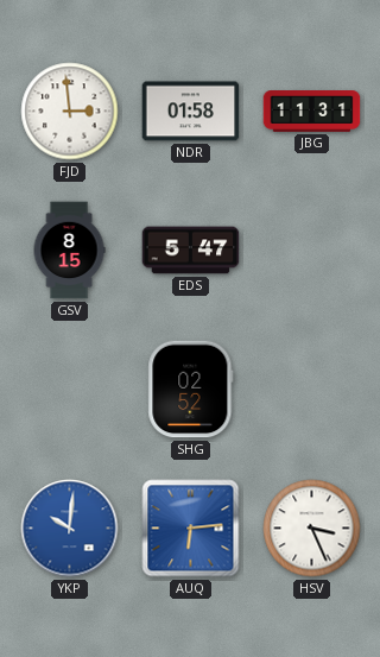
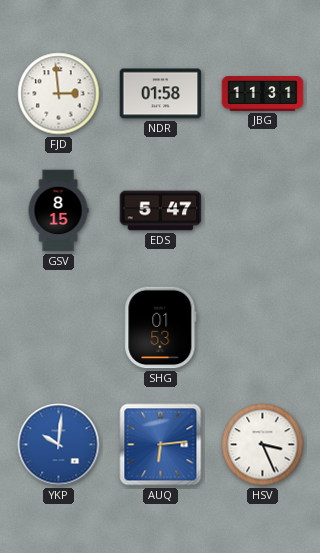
SHG: 02:52 -> 01:53
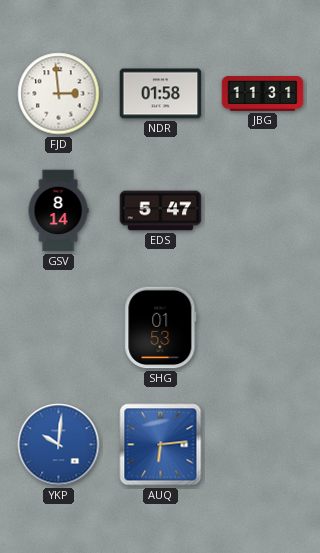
GSV: 8:15 -> 8:14
HSV: 3:26 -> none
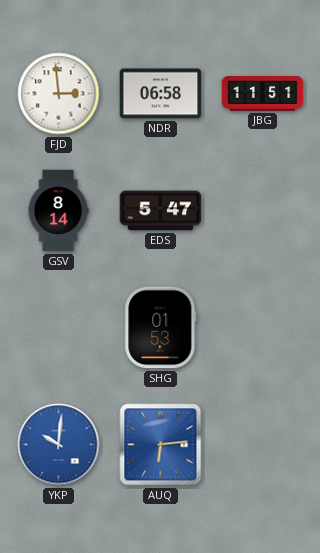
NDR: 01:58 -> 06:58
JBG: 11:31 -> 11:51
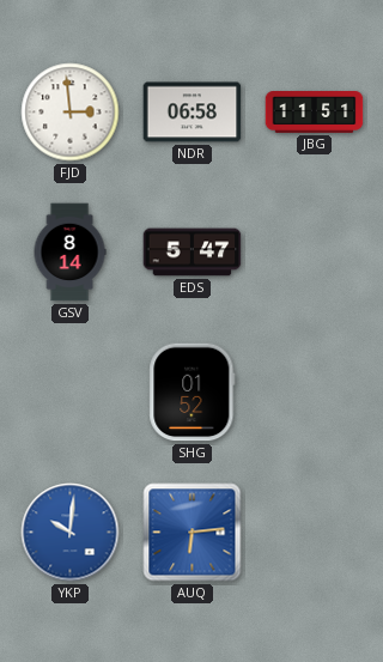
SHG: 01:53 -> 01:52
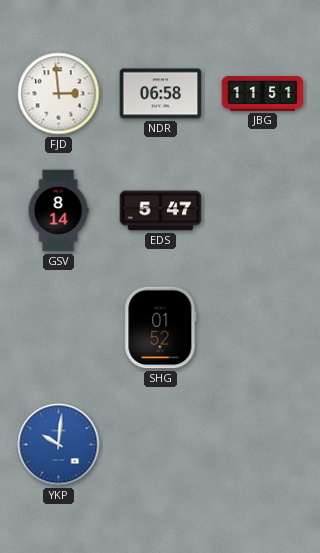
AUQ: 6:14 -> none
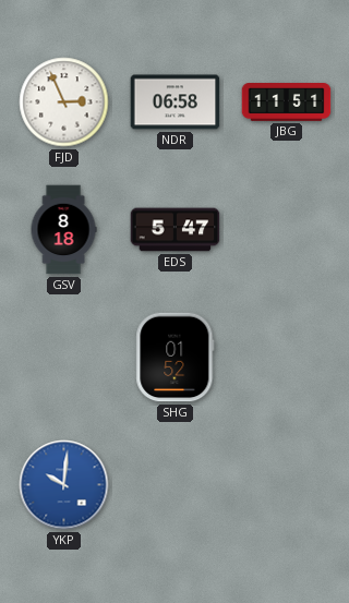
FJD: 2:59 -> 2:56
GSV: 8:14 -> 8:18
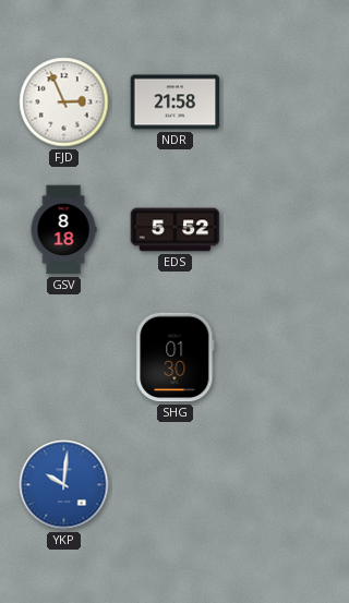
NDR: 06:58 -> 21:58
JBG: 11:51 -> none
EDS: 5:47 -> 5:52
SHG: 01:52 -> 01:30
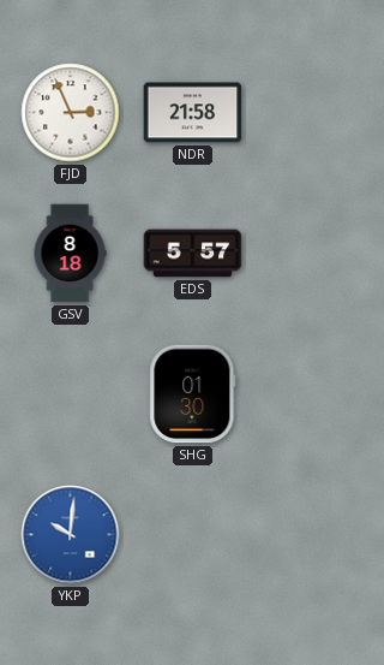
EDS: 5:52 -> 5:57
